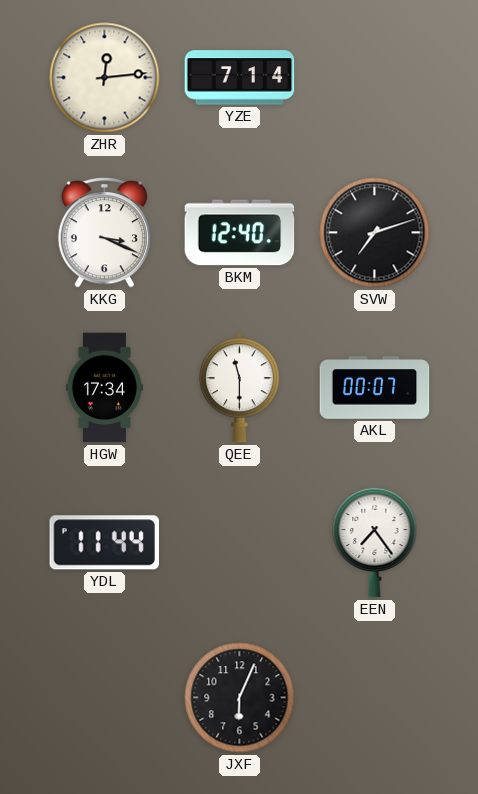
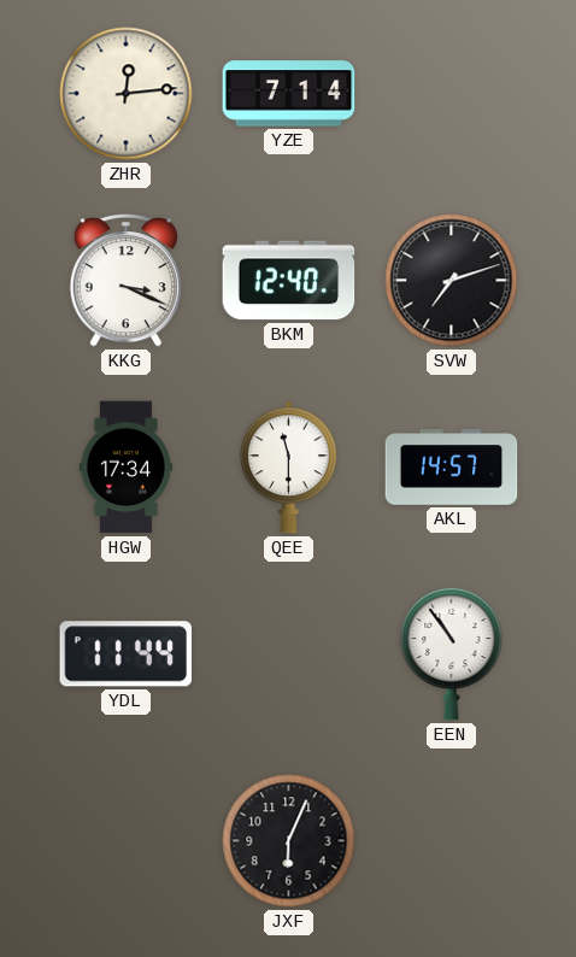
AKL: 00:07 -> 14:57
EEN: 7:24 -> 10:54
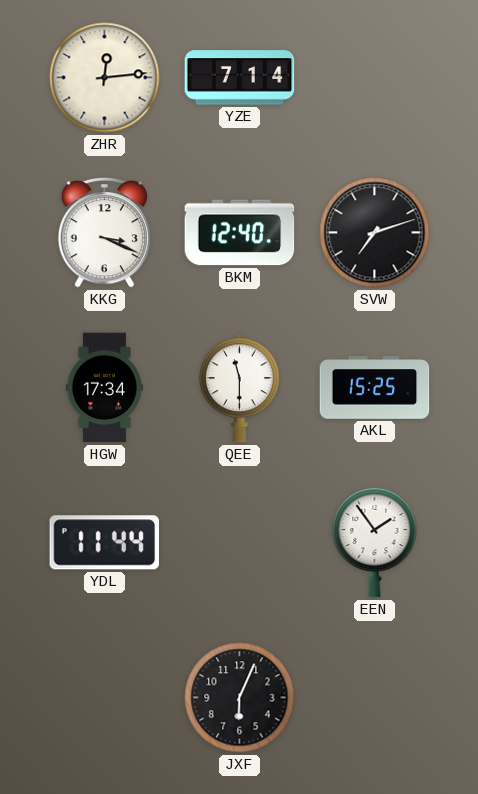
AKL: 14:57 -> 15:25
EEN: 10:54 -> 1:54
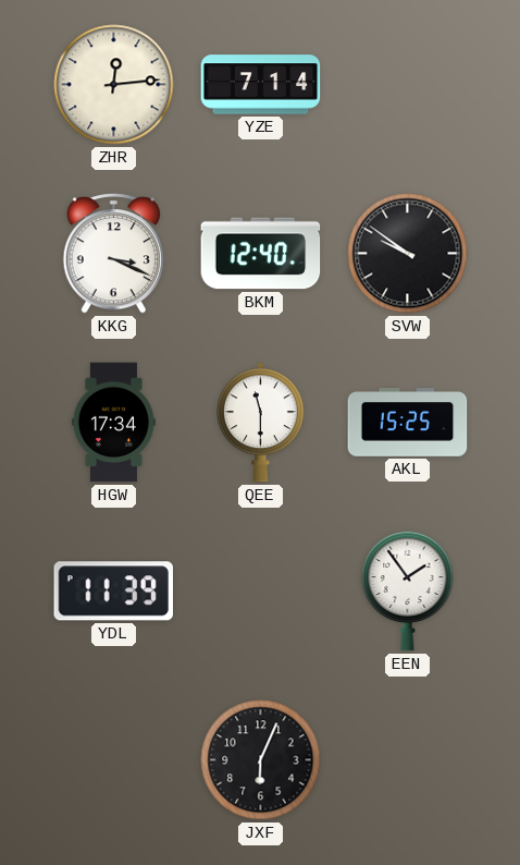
SVW: 7:12 -> 9:51
YDL: 11:44 -> 11:39
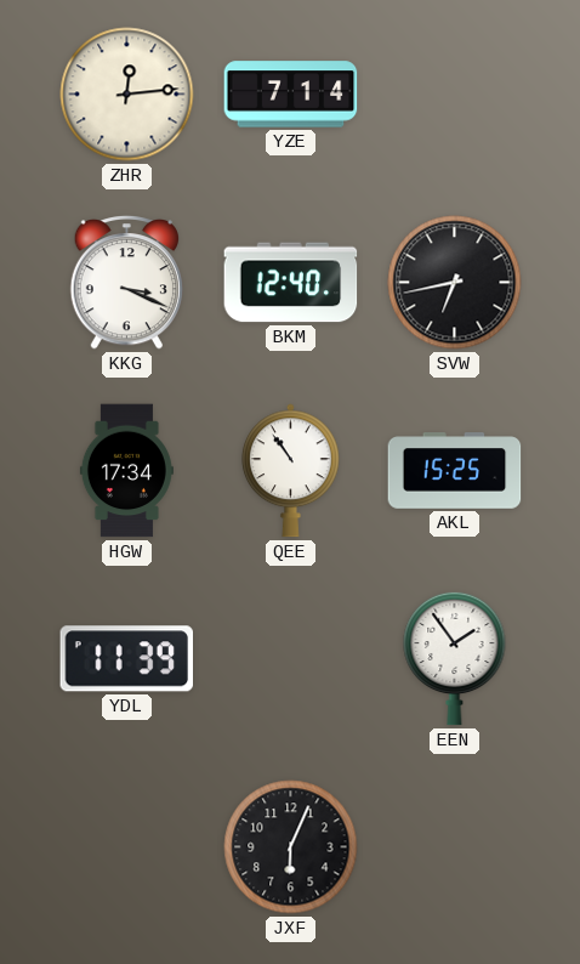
SVW: 9:51 -> 6:43
QEE: 11:30 -> 10:54
